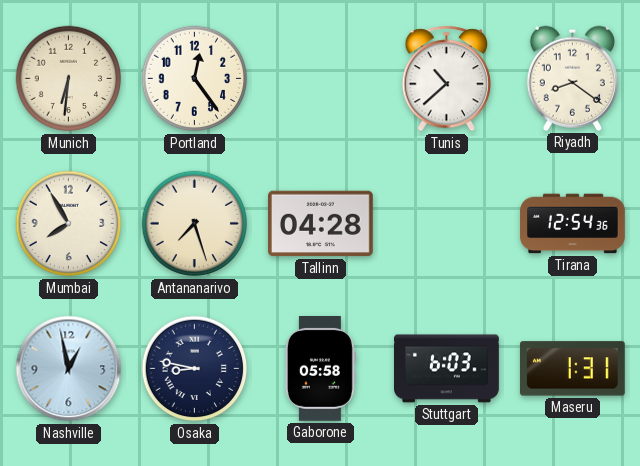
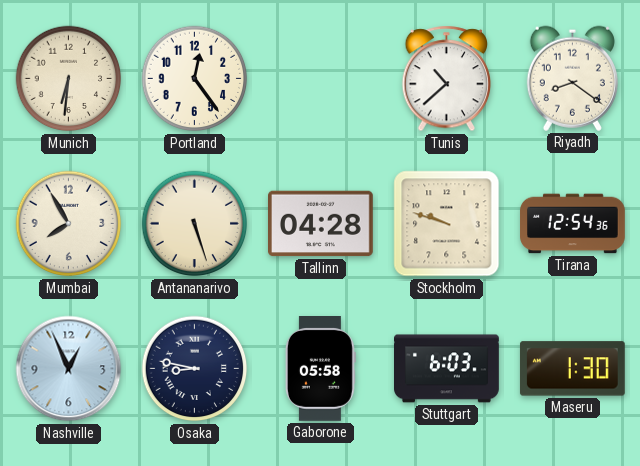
Antananarivo: 7:27 -> 5:27
Stockholm: none -> 9:48
Nashville: 12:58 -> 12:56
Maseru: 1:31 -> 1:30
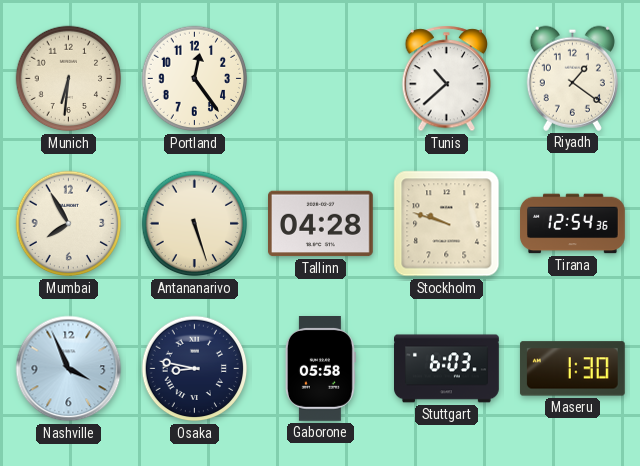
Riyadh: 8:21 -> 1:21
Nashville: 12:56 -> 3:56
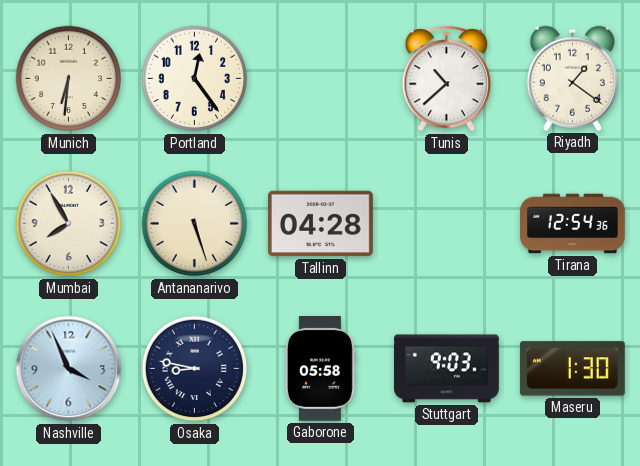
Stockholm: 9:48 -> none
Stuttgart: 6:03 -> 9:03
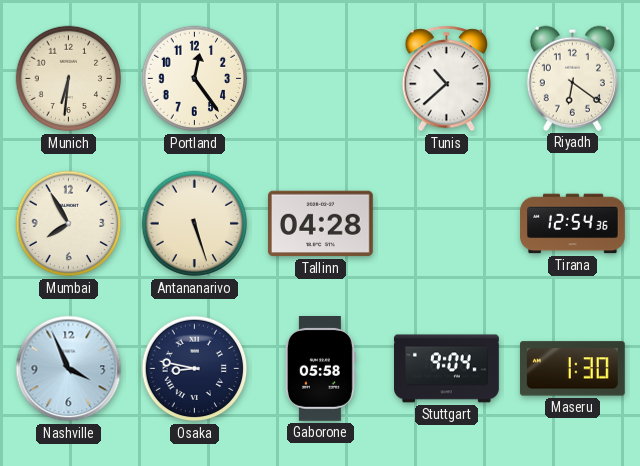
Riyadh: 1:21 -> 6:21
Stuttgart: 9:03 -> 9:04
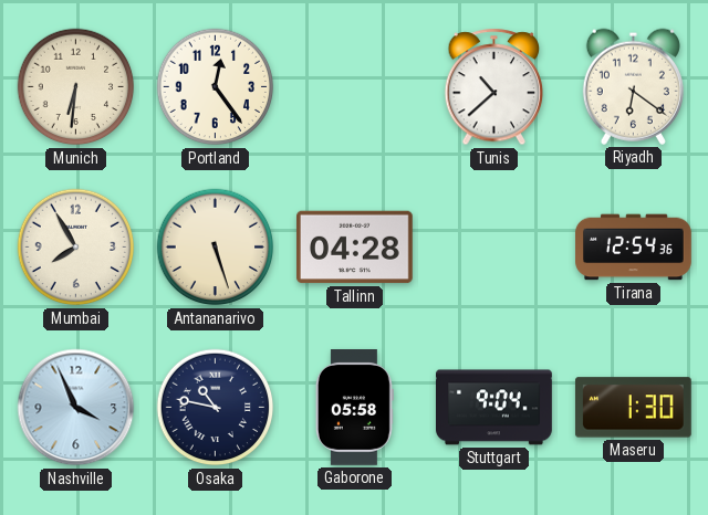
Osaka: 8:47 -> 10:47
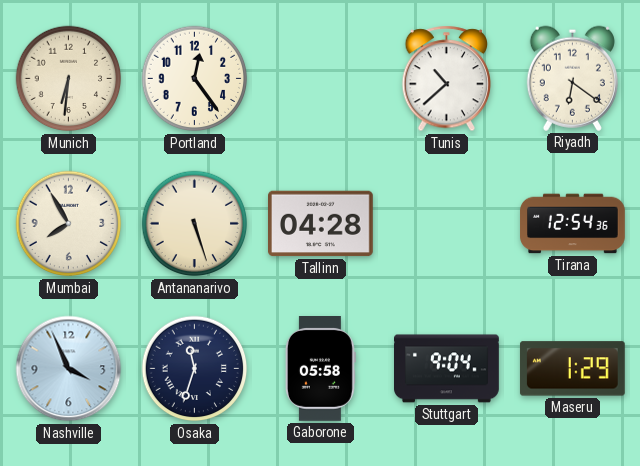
Osaka: 10:47 -> 11:33
Maseru: 1:30 -> 1:29
